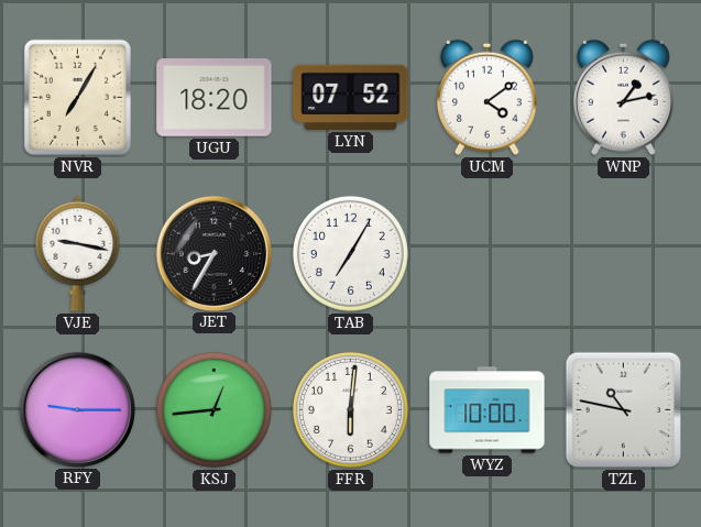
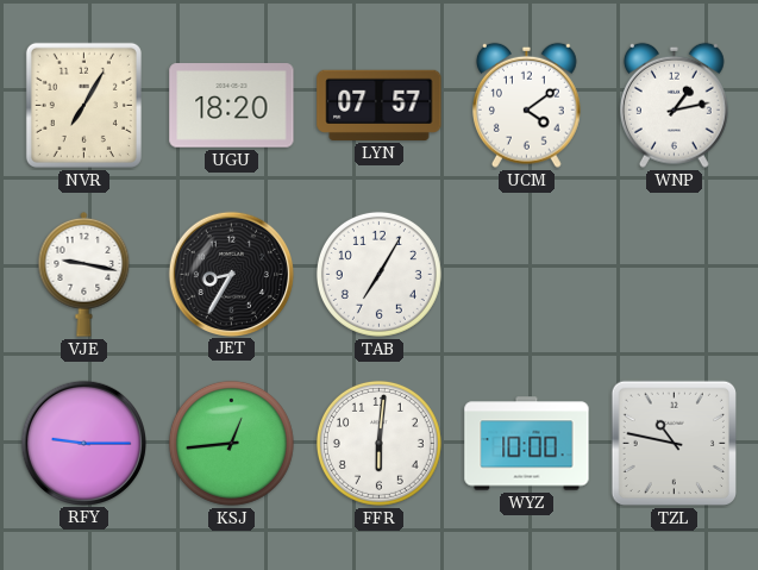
LYN: 07:52 -> 07:57
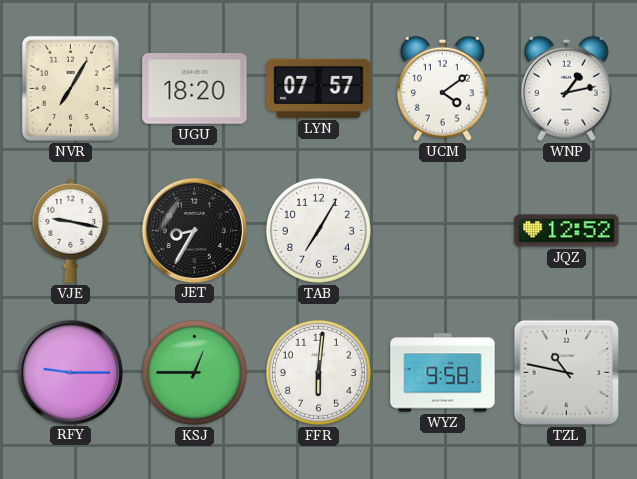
JQZ: none -> 12:52
KSJ: 12:44 -> 12:45
WYZ: 10:00 -> 9:58
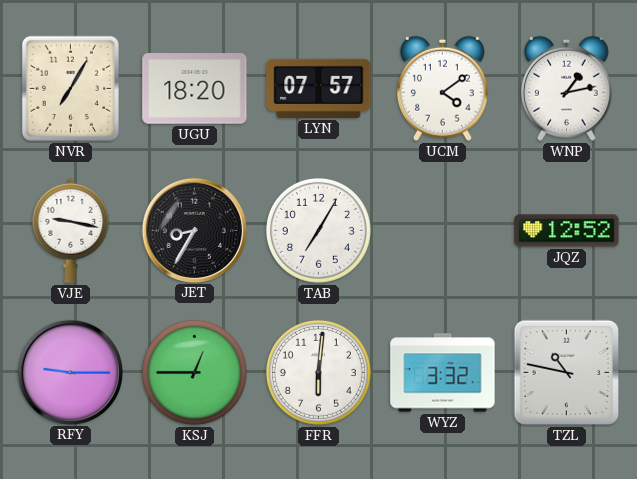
WYZ: 9:58 -> 3:32
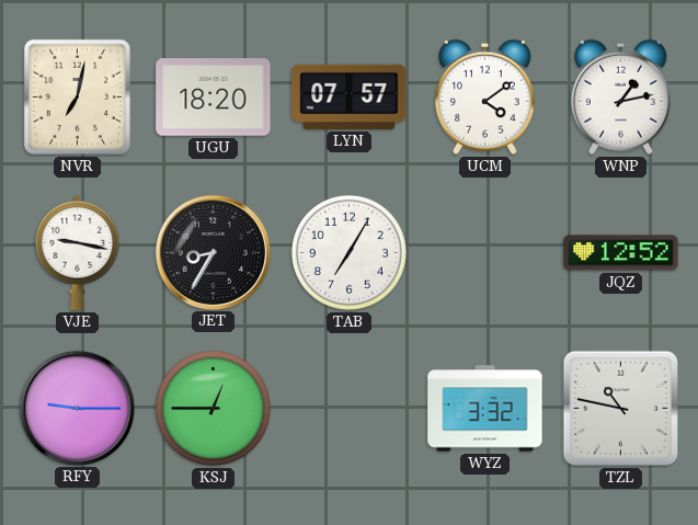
NVR: 7:05 -> 7:02
FFR: 6:01 -> none
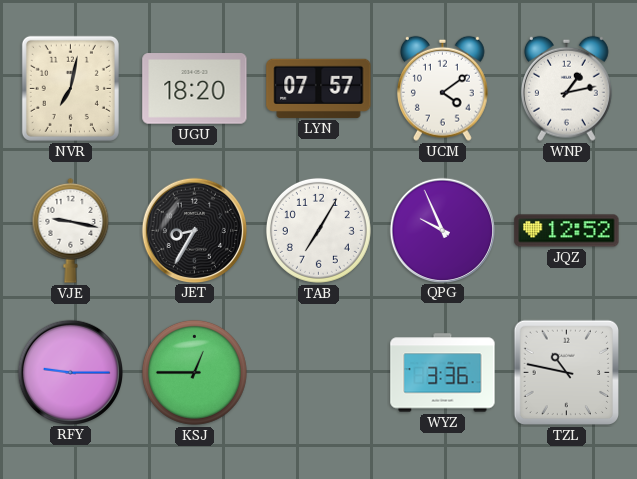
QPG: none -> 9:56
WYZ: 3:32 -> 3:36
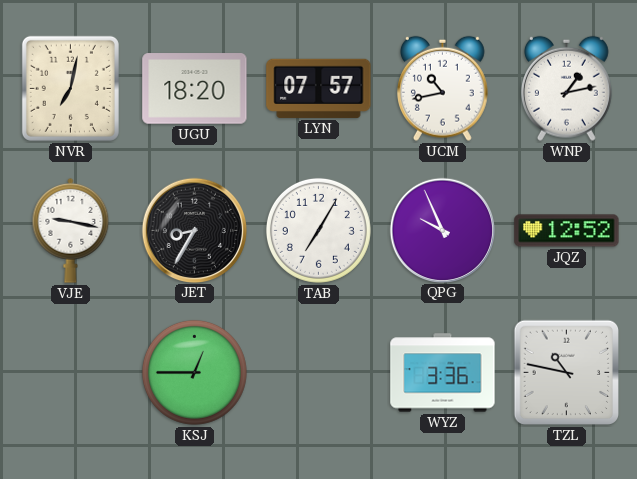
UCM: 4:09 -> 10:43
RFY: 9:15 -> none
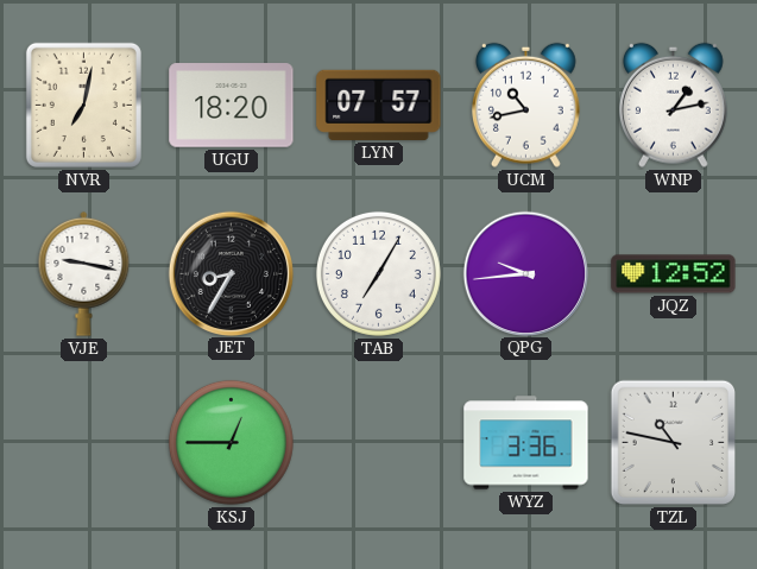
QPG: 9:56 -> 9:44
